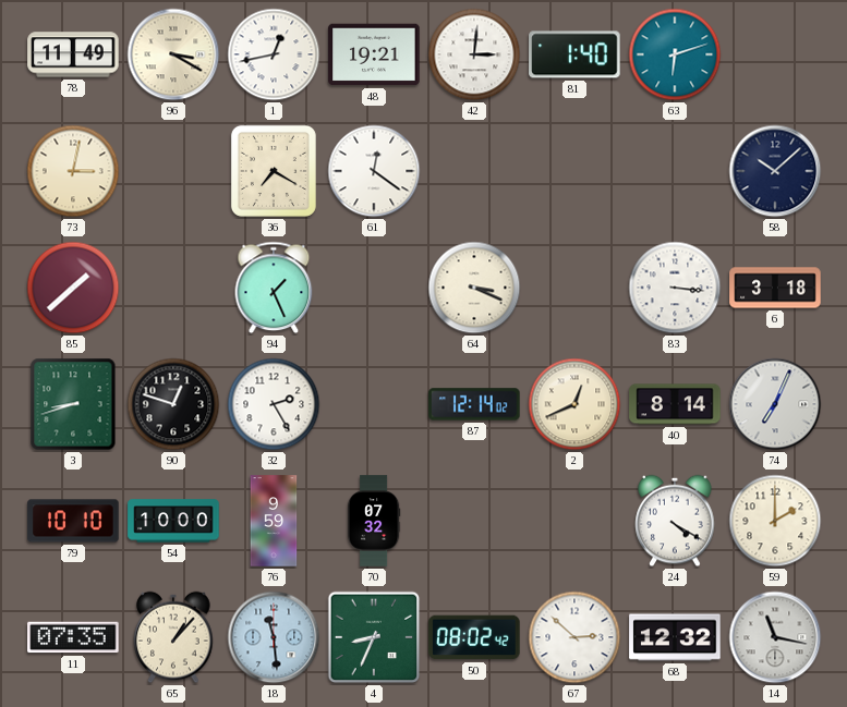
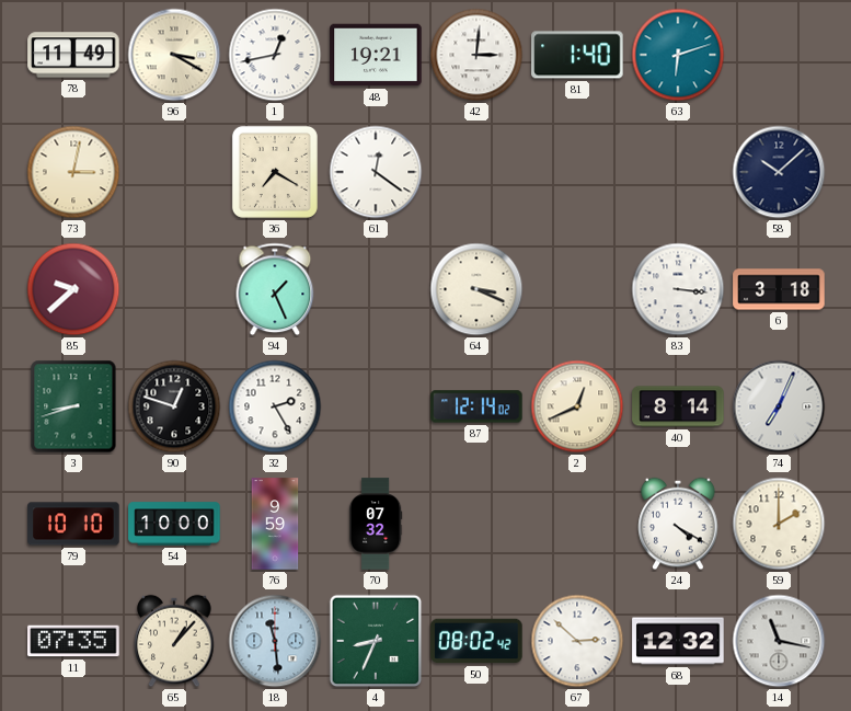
85: 1:38 -> 9:38
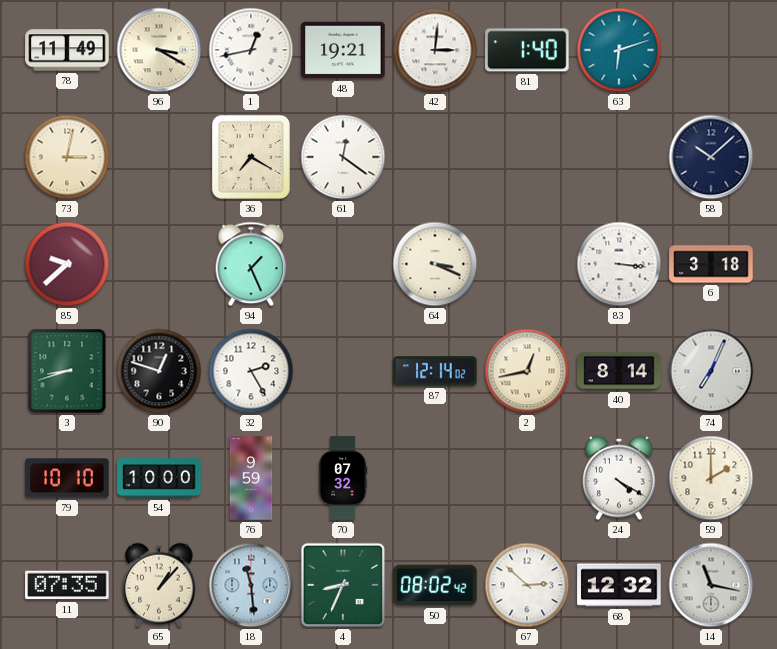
2: 12:41 -> 12:43
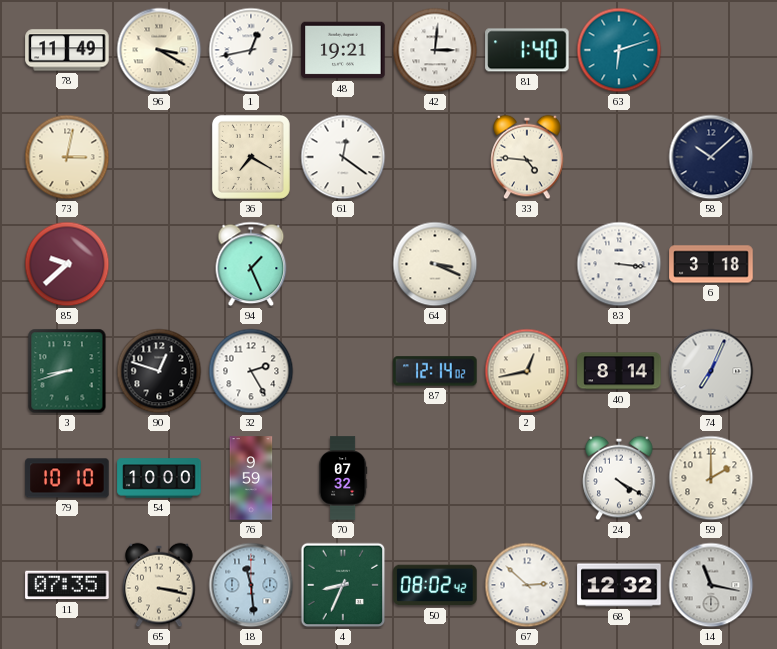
33: none -> 4:46
65: 1:07 -> 3:17
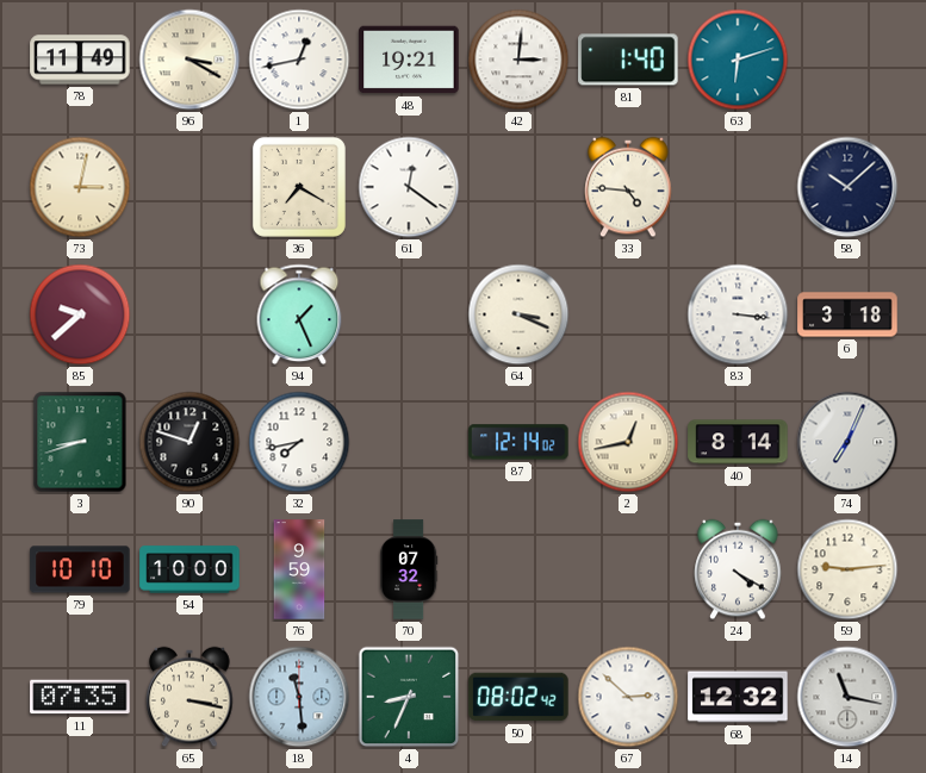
32: 2:25 -> 7:43
59: 2:00 -> 9:14
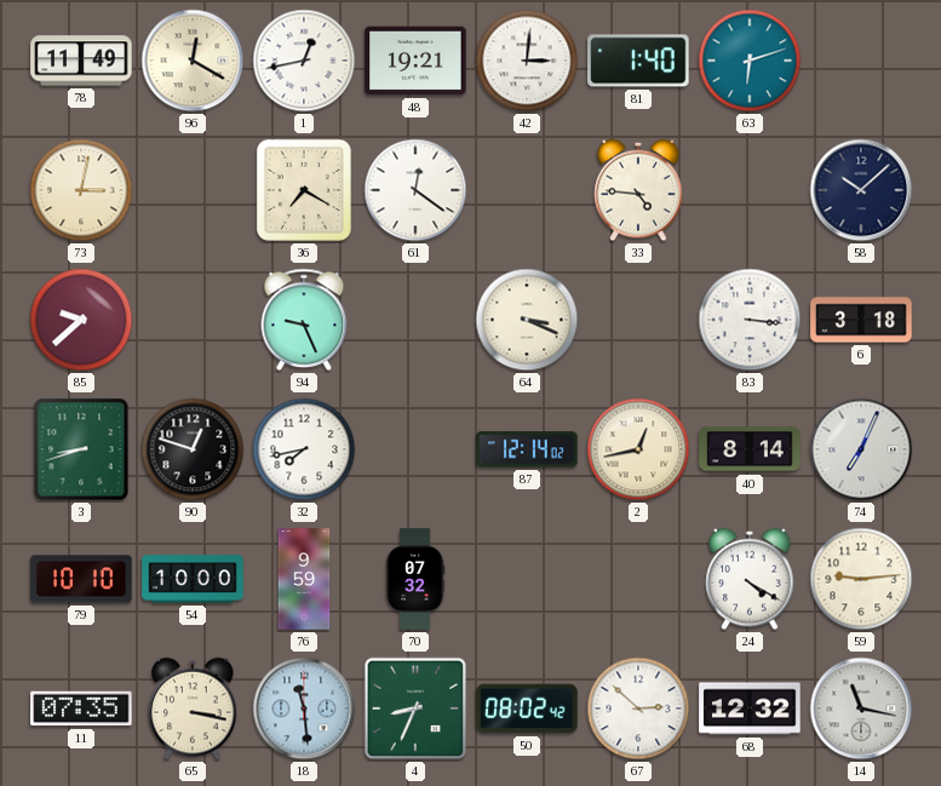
96: 3:20 -> 12:20
94: 1:26 -> 9:26
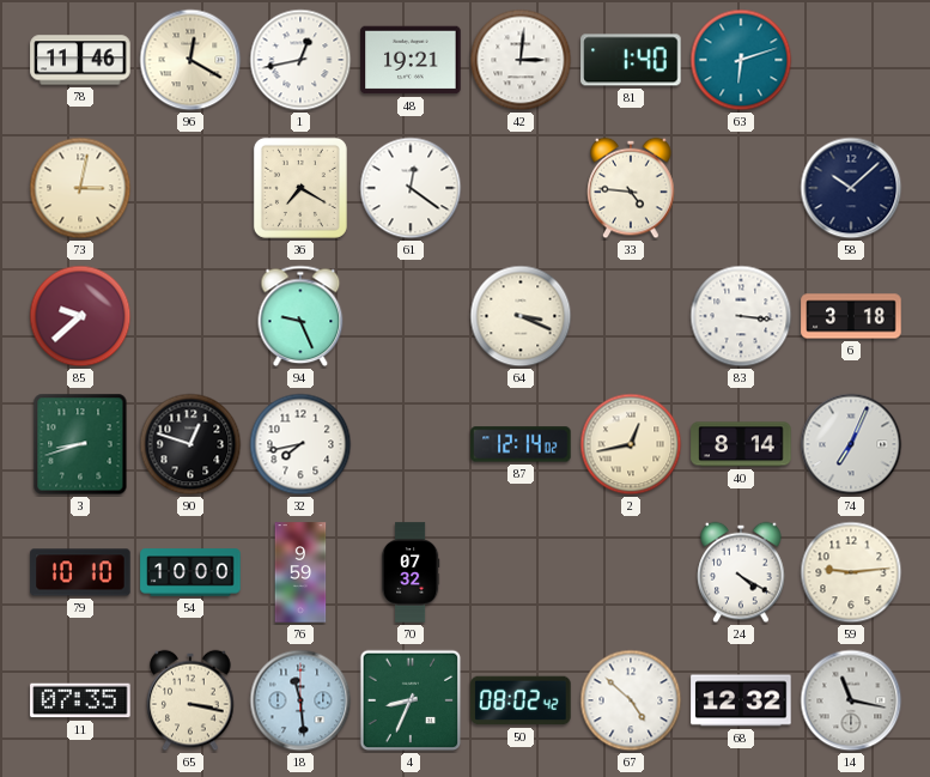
78: 11:49 -> 11:46
67: 2:52 -> 4:52
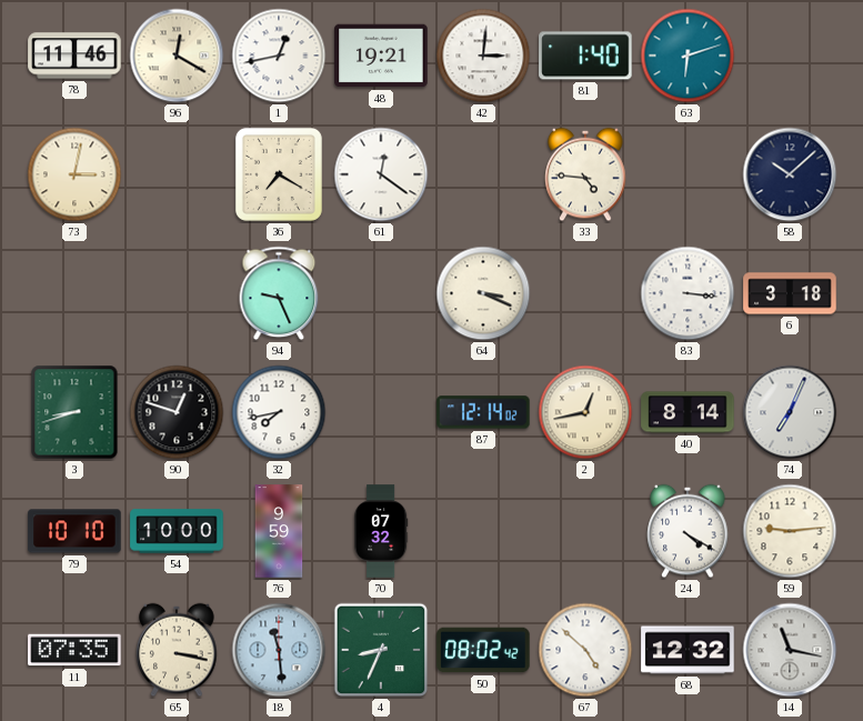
85: 9:38 -> none
